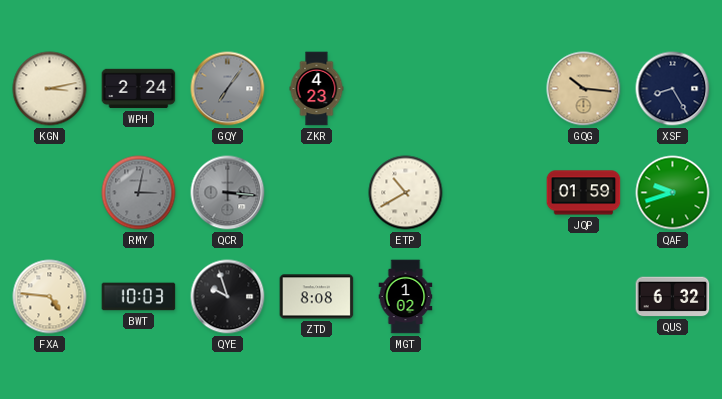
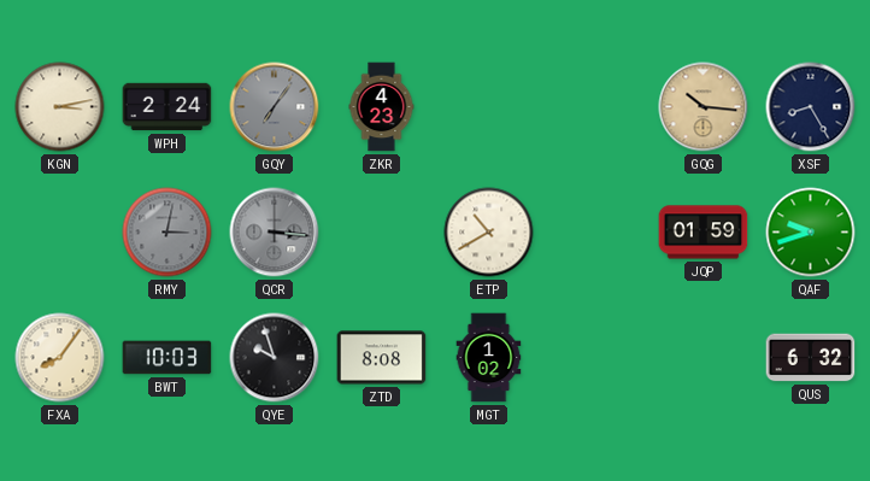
FXA: 4:46 -> 8:06
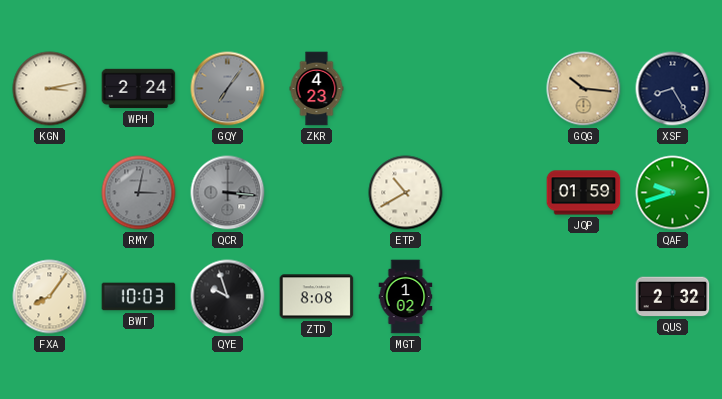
QUS: 6:32 -> 2:32
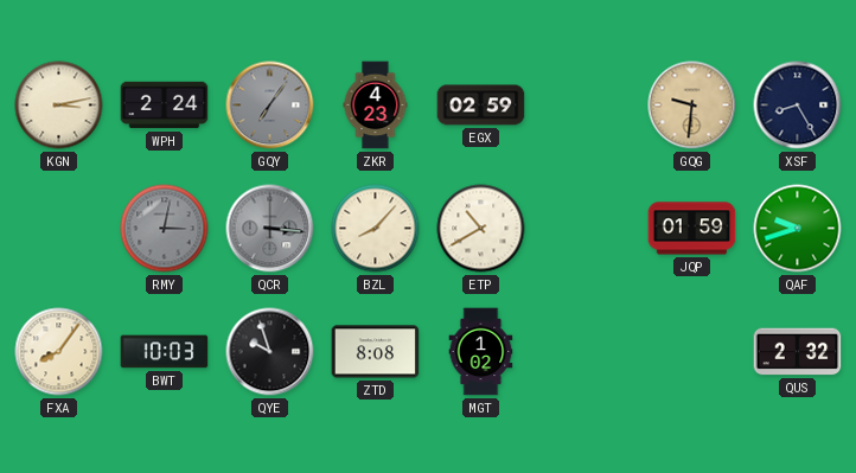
EGX: none -> 02:59
GQG: 10:16 -> 9:31
BZL: none -> 8:07
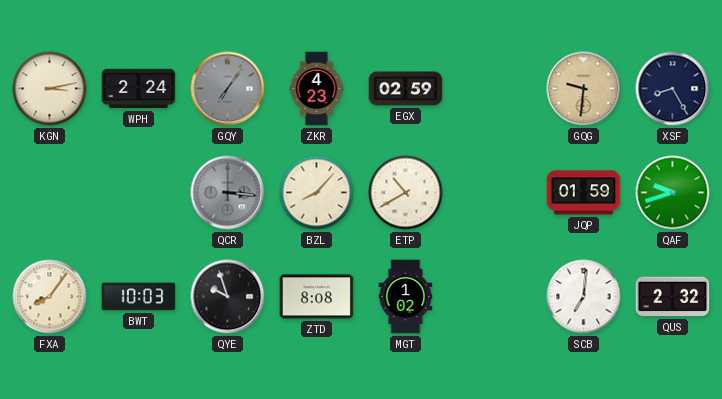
RMY: 3:02 -> none
SCB: none -> 7:01
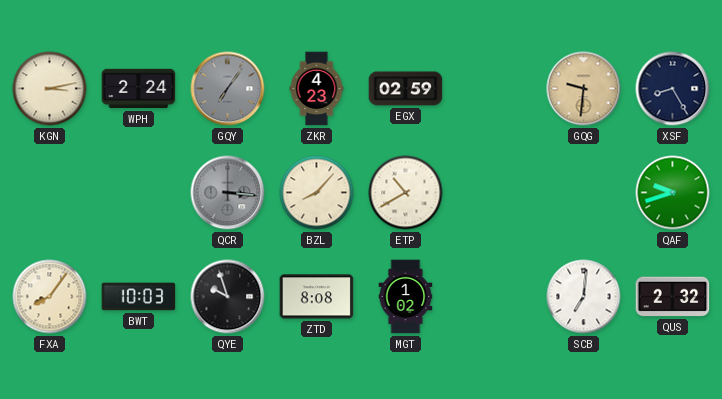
JQP: 01:59 -> none
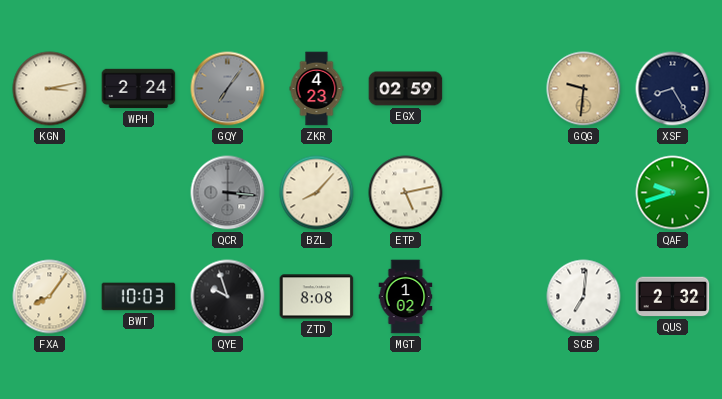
ETP: 10:40 -> 5:13
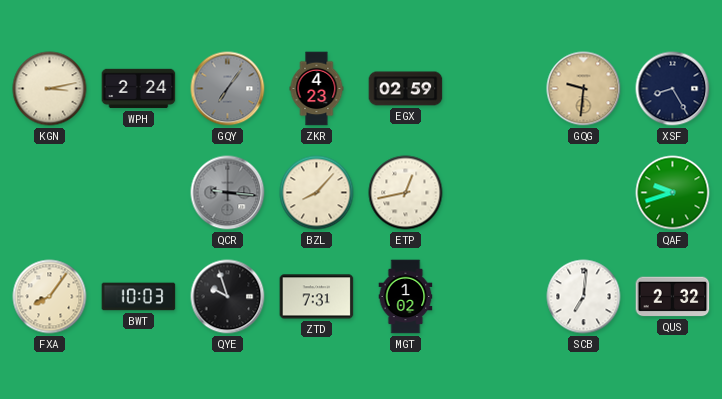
QCR: 3:16 -> 9:16
ETP: 5:13 -> 12:43
ZTD: 8:08 -> 7:31
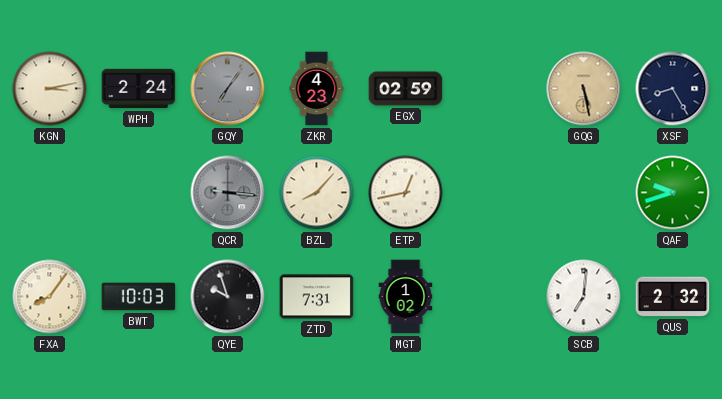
GQG: 9:31 -> 5:28
